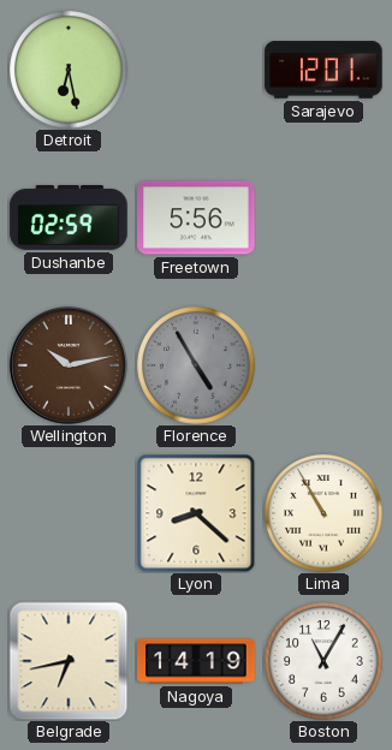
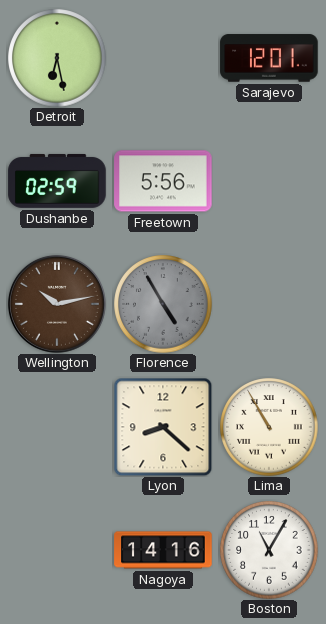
Belgrade: 6:43 -> none
Nagoya: 14:19 -> 14:16
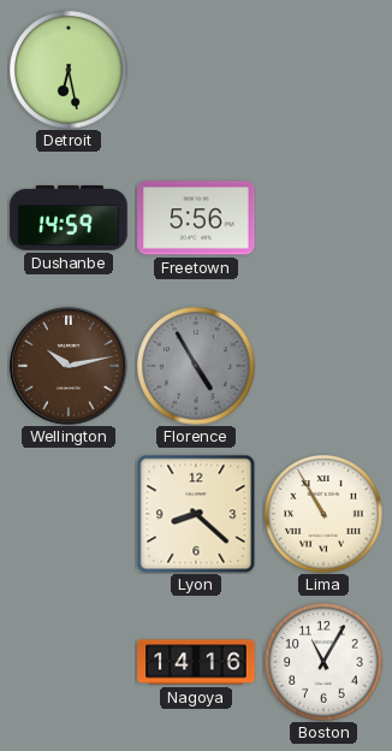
Sarajevo: 12:01 -> none
Dushanbe: 02:59 -> 14:59
